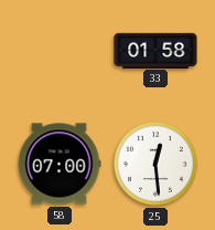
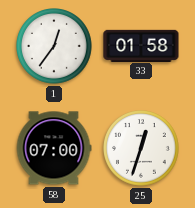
1: none -> 12:36
25: 12:29 -> 12:33
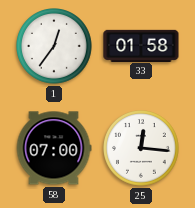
25: 12:33 -> 12:16
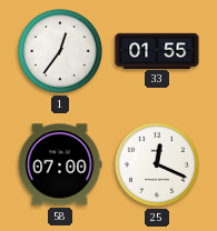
33: 01:58 -> 01:55
25: 12:16 -> 12:19
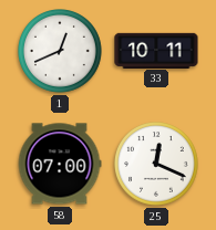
1: 12:36 -> 12:41
33: 01:55 -> 10:11
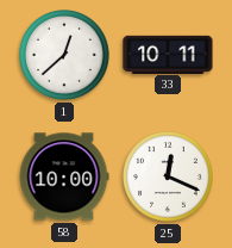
1: 12:41 -> 12:38
58: 07:00 -> 10:00
